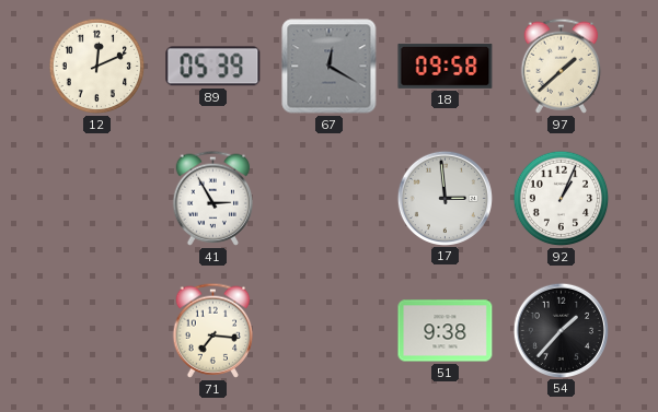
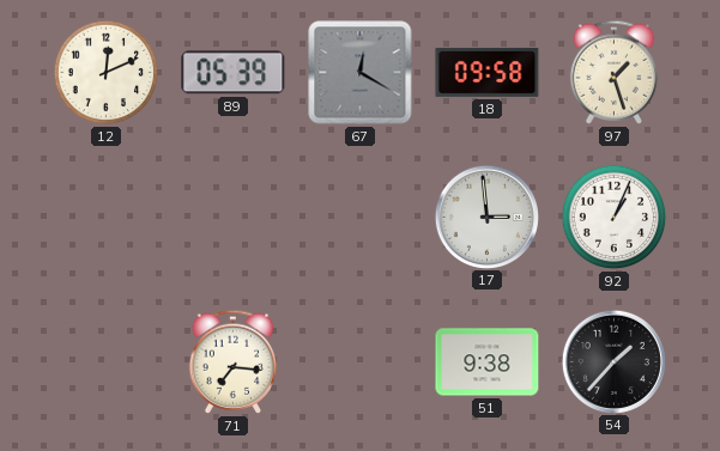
97: 1:38 -> 1:27
41: 2:55 -> none
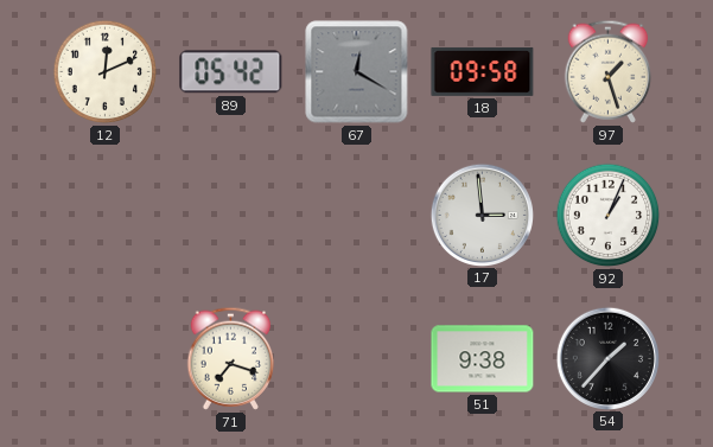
89: 05:39 -> 05:42
71: 7:16 -> 7:18
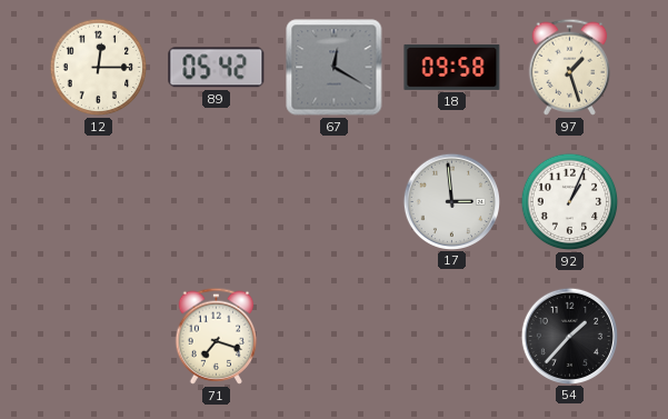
12: 12:11 -> 12:15
51: 9:38 -> none
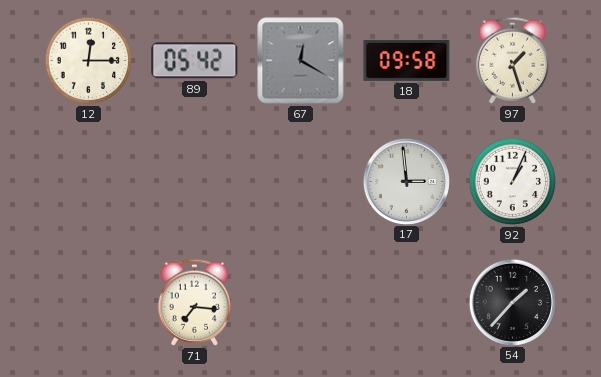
71: 7:18 -> 7:16
